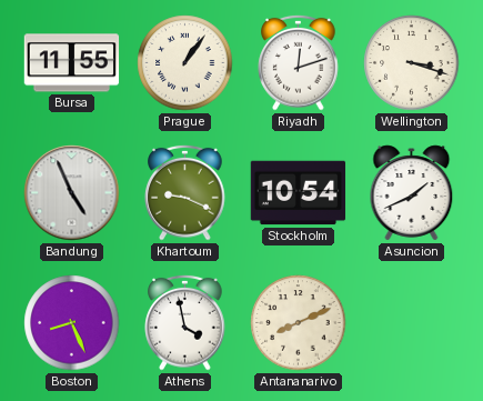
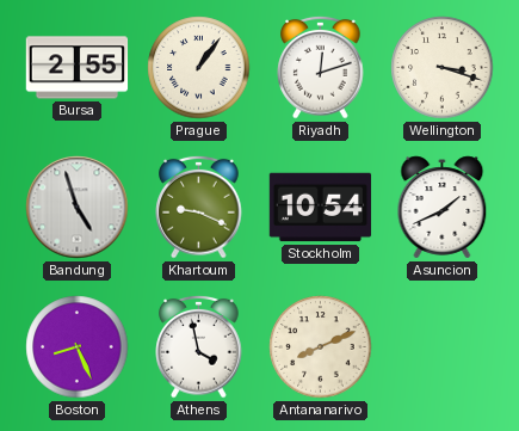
Bursa: 11:55 -> 2:55
Bandung: 4:56 -> 4:57
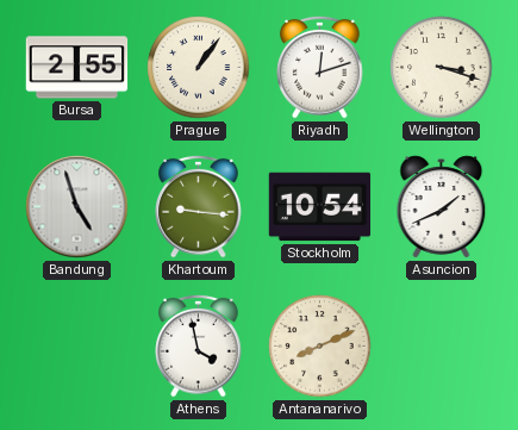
Khartoum: 9:19 -> 9:16
Boston: 8:26 -> none
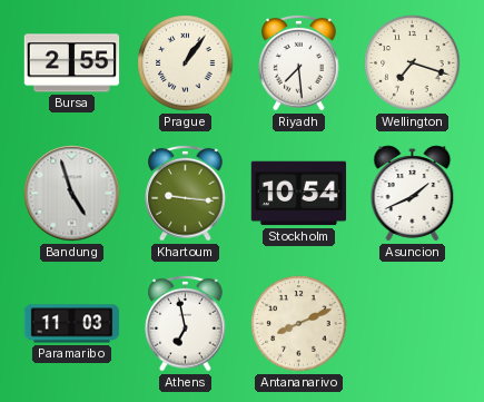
Riyadh: 12:12 -> 7:29
Wellington: 3:18 -> 7:18
Paramaribo: none -> 11:03
Athens: 3:58 -> 6:58
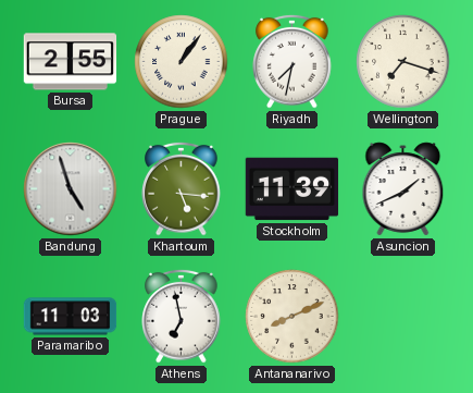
Riyadh: 7:29 -> 7:32
Khartoum: 9:16 -> 5:16
Stockholm: 10:54 -> 11:39
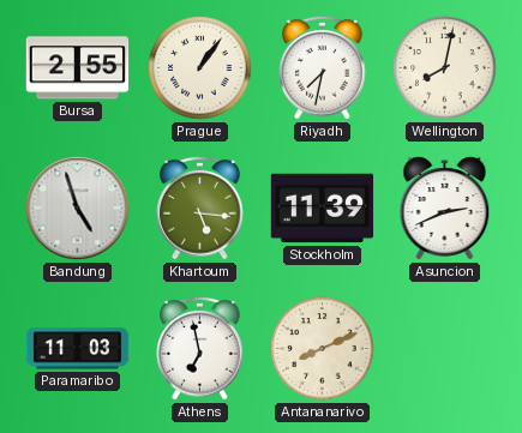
Wellington: 7:18 -> 8:02
Asuncion: 1:41 -> 2:41
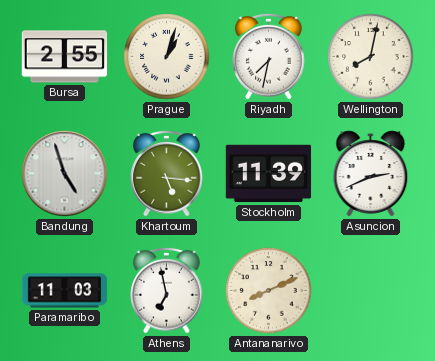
Prague: 1:06 -> 1:03
